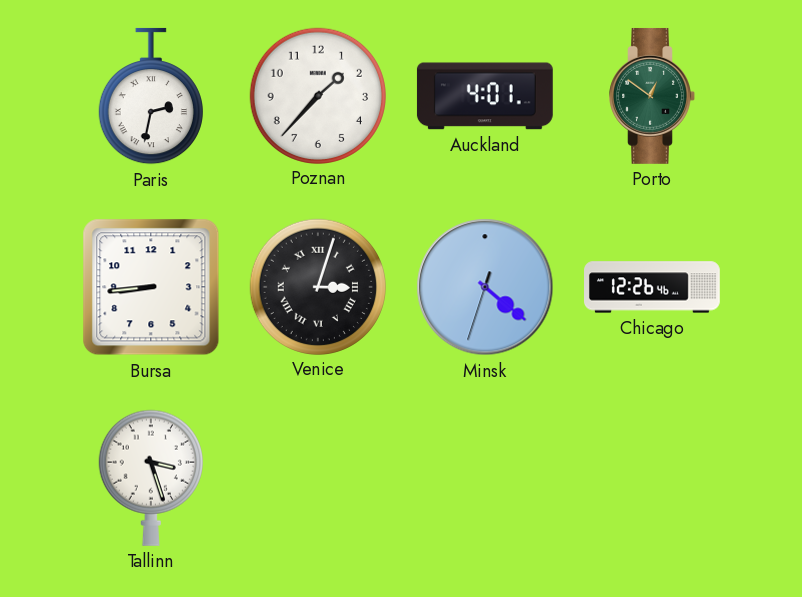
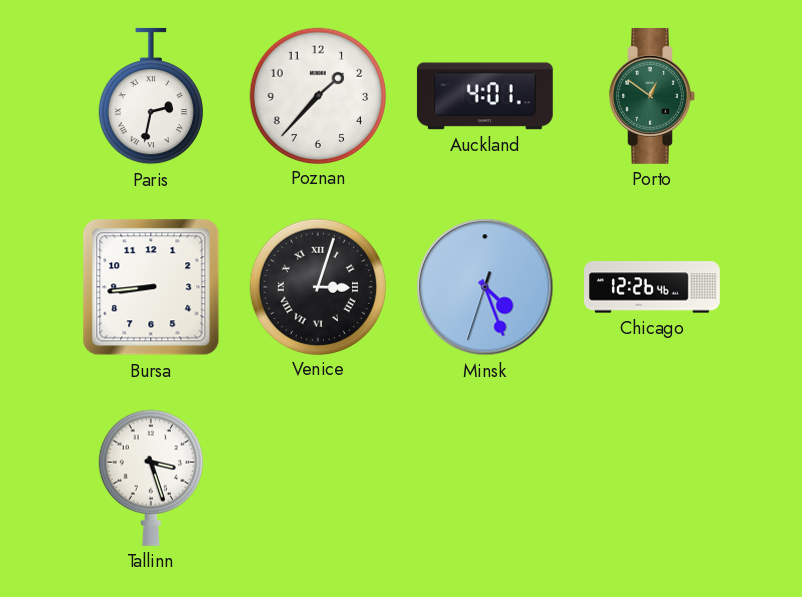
Minsk: 4:21 -> 4:26
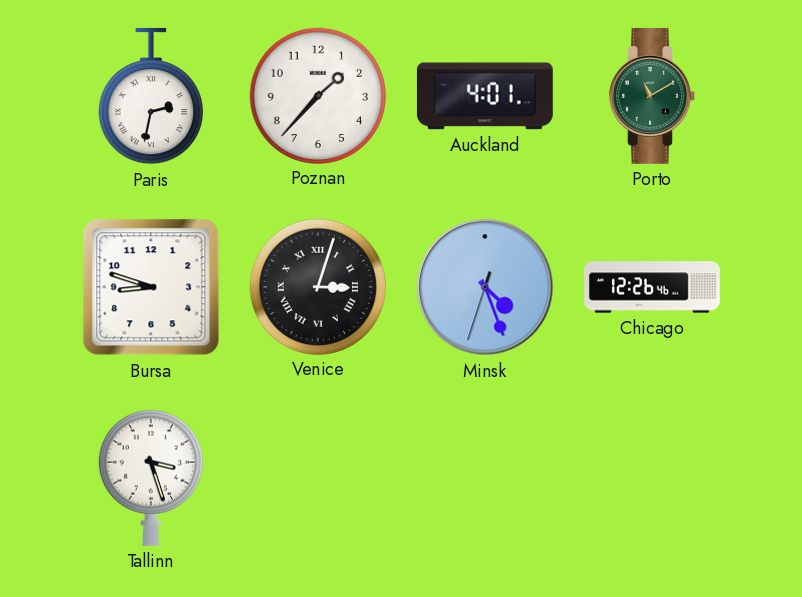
Porto: 12:51 -> 11:10
Bursa: 8:44 -> 8:48
